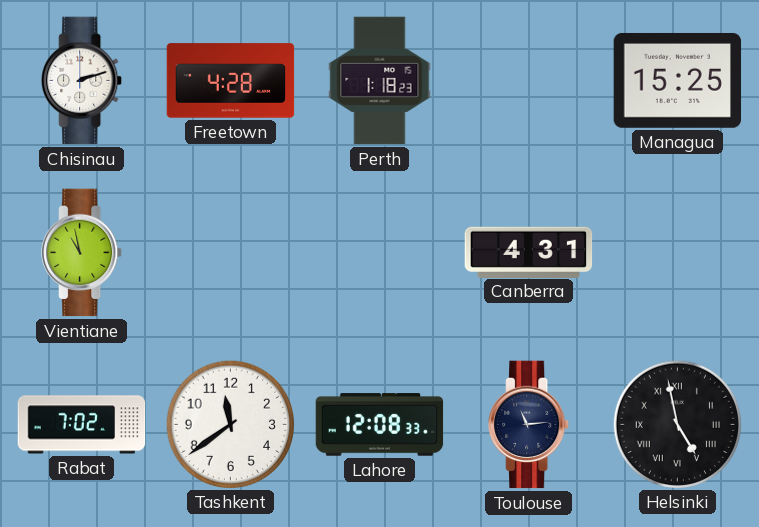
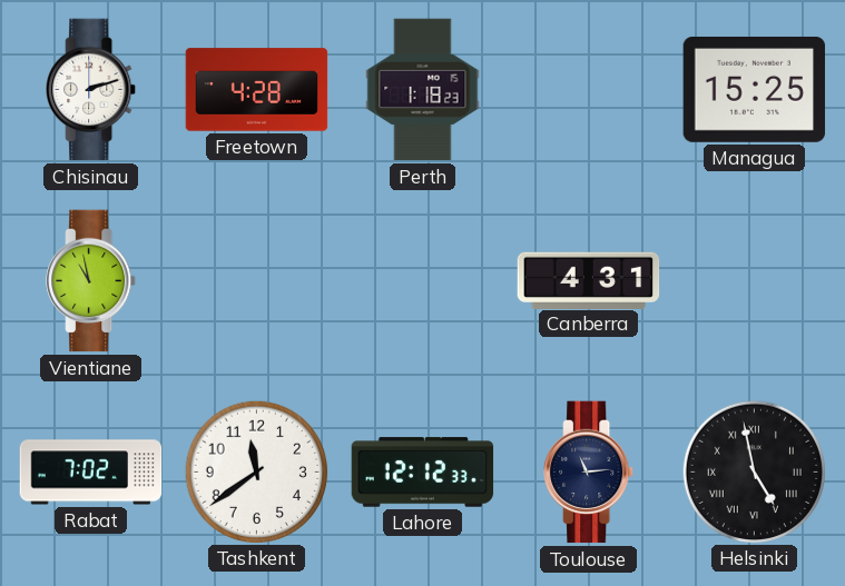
Lahore: 12:08 -> 12:12
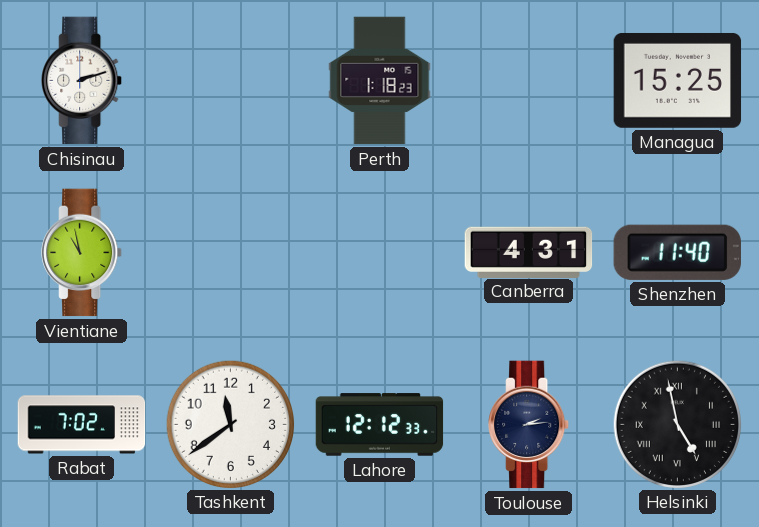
Freetown: 4:28 -> none
Shenzhen: none -> 11:40
Toulouse: 11:14 -> 2:14
